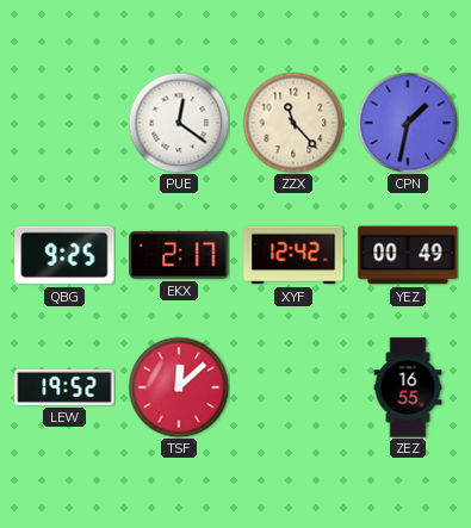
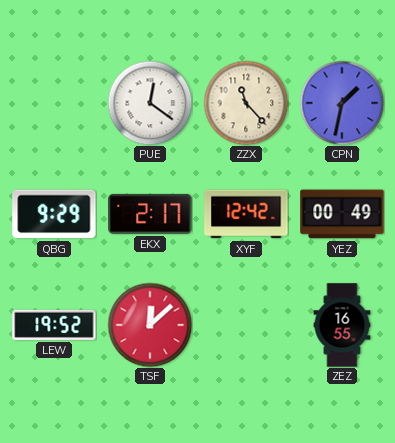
QBG: 9:25 -> 9:29
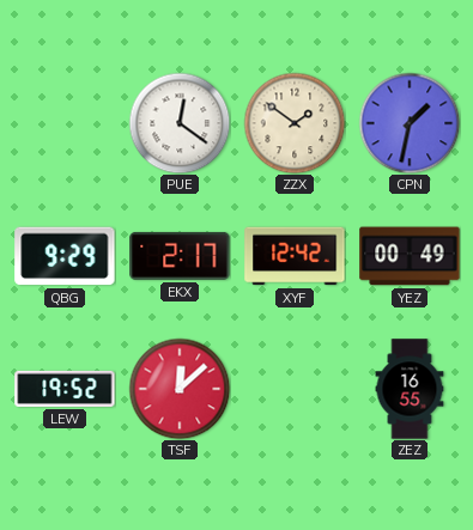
ZZX: 11:23 -> 1:51
